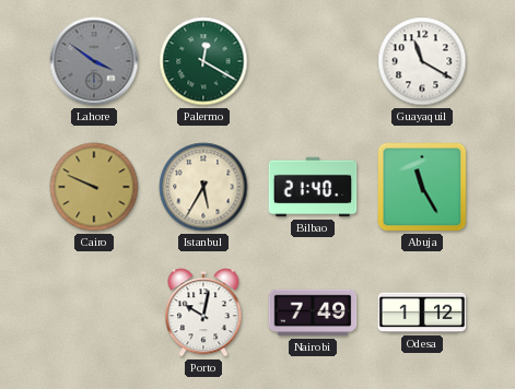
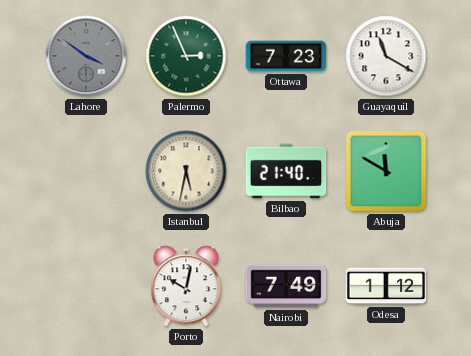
Palermo: 12:20 -> 2:56
Ottawa: none -> 7:23
Cairo: 9:49 -> none
Istanbul: 5:35 -> 5:32
Abuja: 11:25 -> 11:50
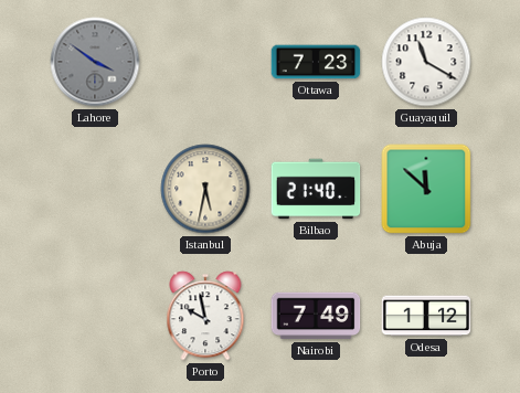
Palermo: 2:56 -> none
Abuja: 11:50 -> 11:52
Porto: 10:02 -> 9:58
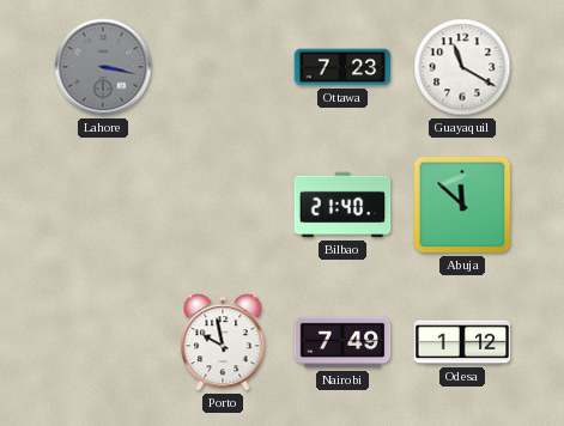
Lahore: 3:51 -> 3:17
Istanbul: 5:32 -> none
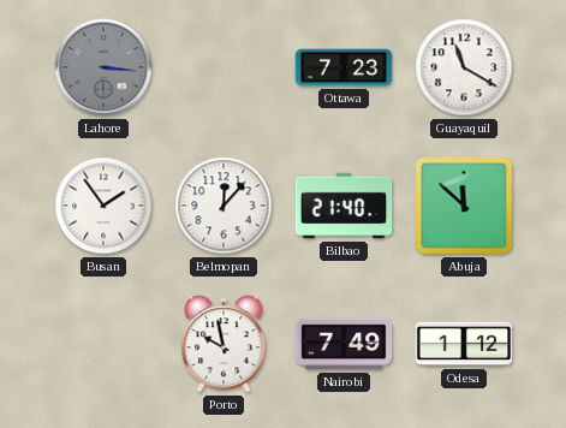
Lahore: 3:17 -> 3:16
Busan: none -> 1:54
Belmopan: none -> 12:07
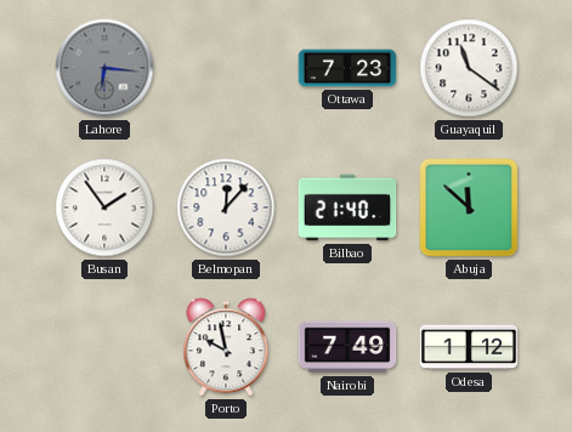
Lahore: 3:16 -> 6:16
Guayaquil: 11:20 -> 11:21
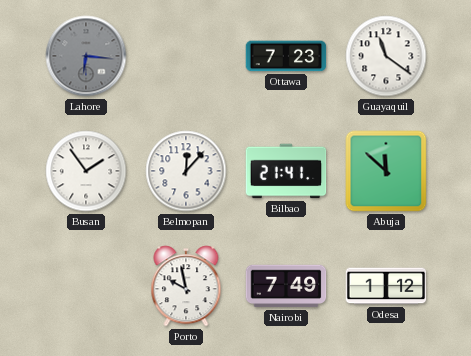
Bilbao: 21:40 -> 21:41
